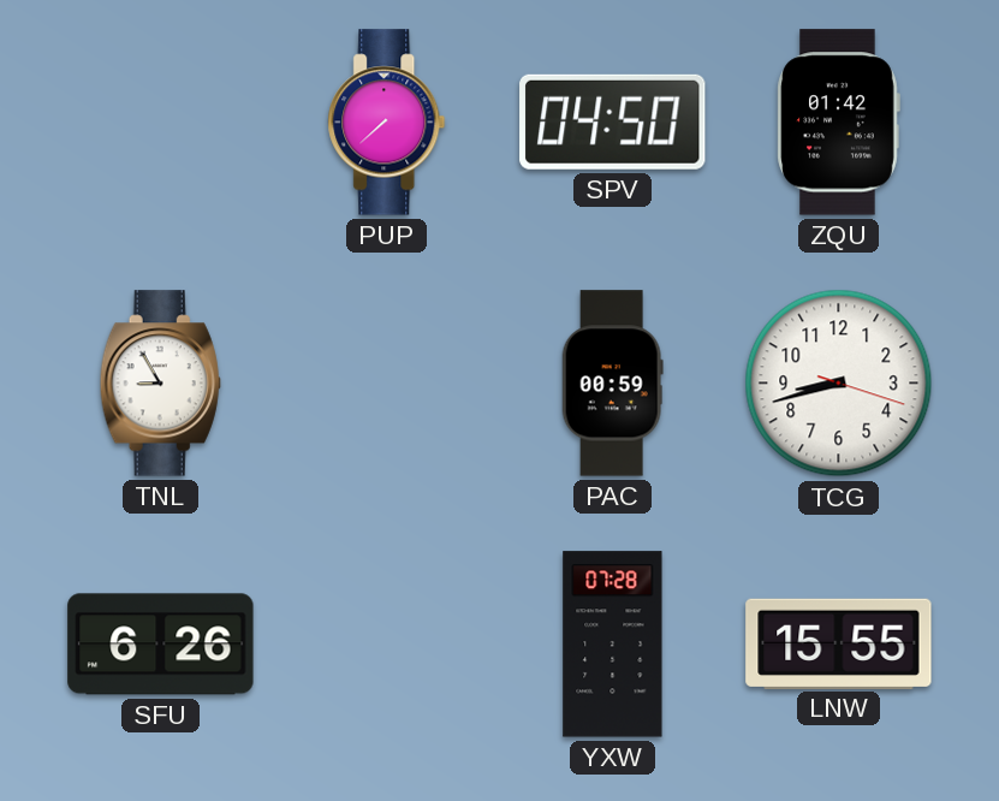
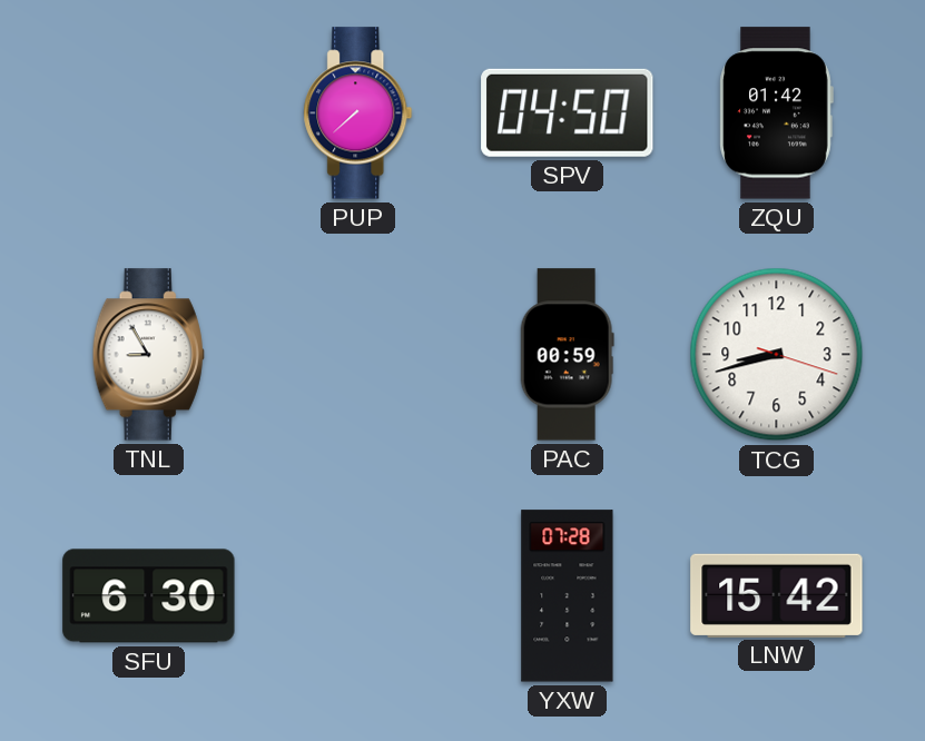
SFU: 6:26 -> 6:30
LNW: 15:55 -> 15:42
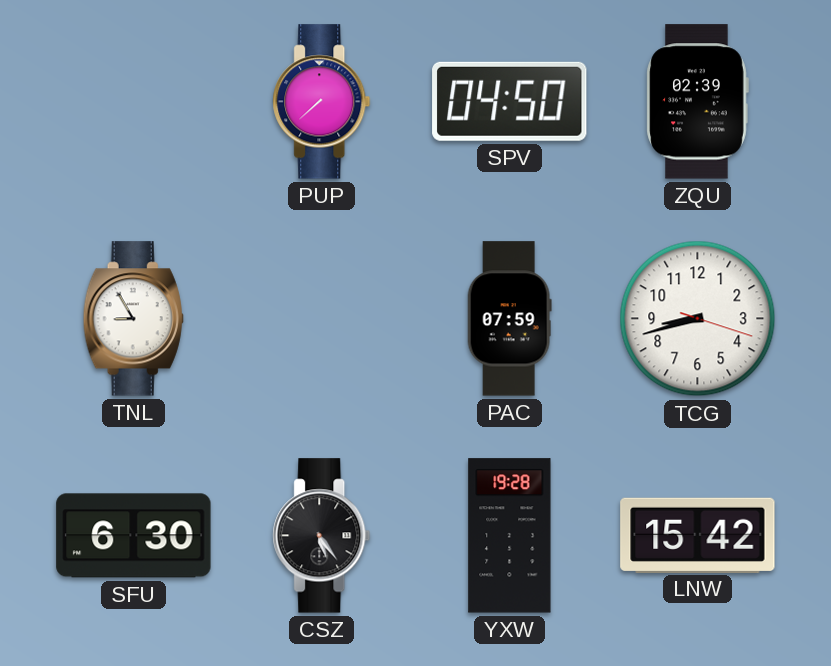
ZQU: 01:42 -> 02:39
PAC: 00:59 -> 07:59
CSZ: none -> 5:24
YXW: 07:28 -> 19:28
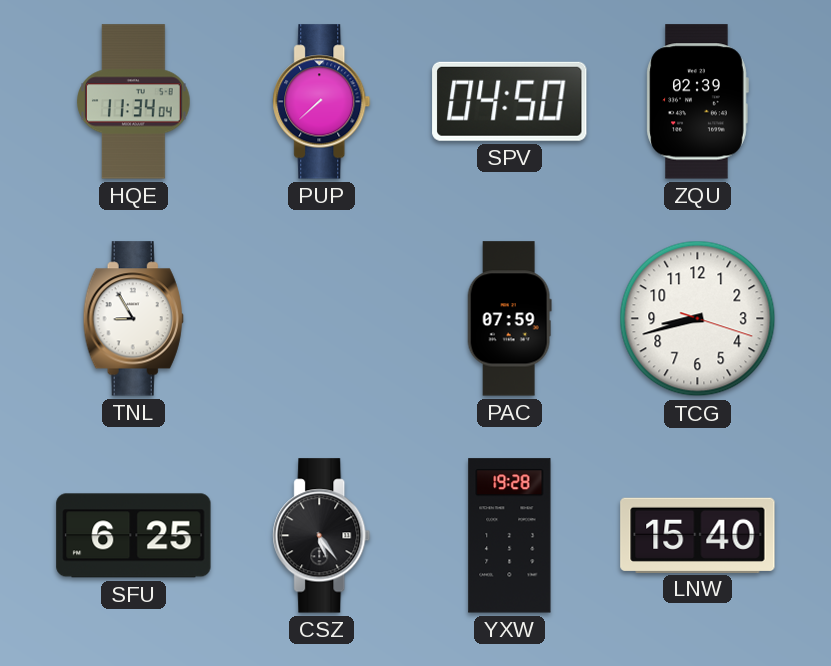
HQE: none -> 11:34
SFU: 6:30 -> 6:25
LNW: 15:42 -> 15:40
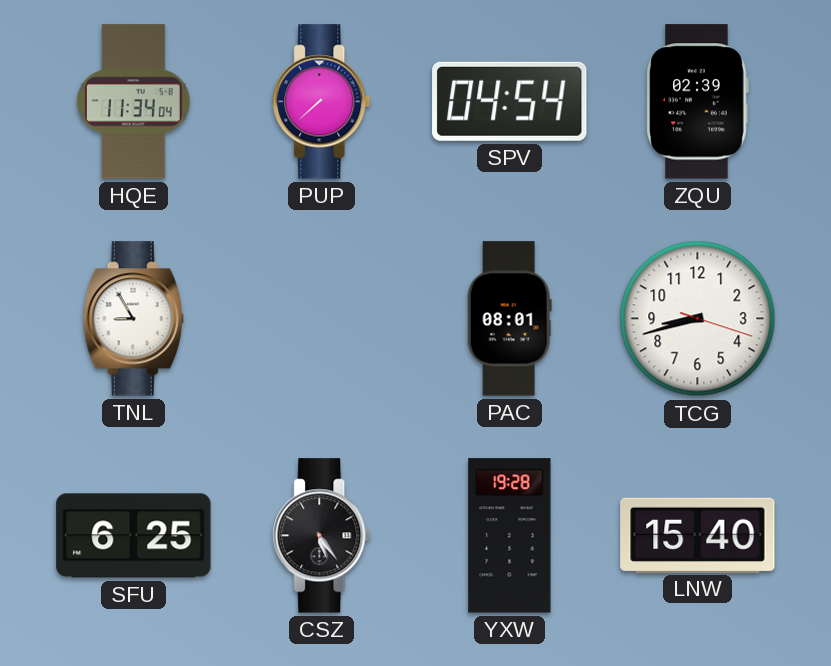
SPV: 04:50 -> 04:54
PAC: 07:59 -> 08:01
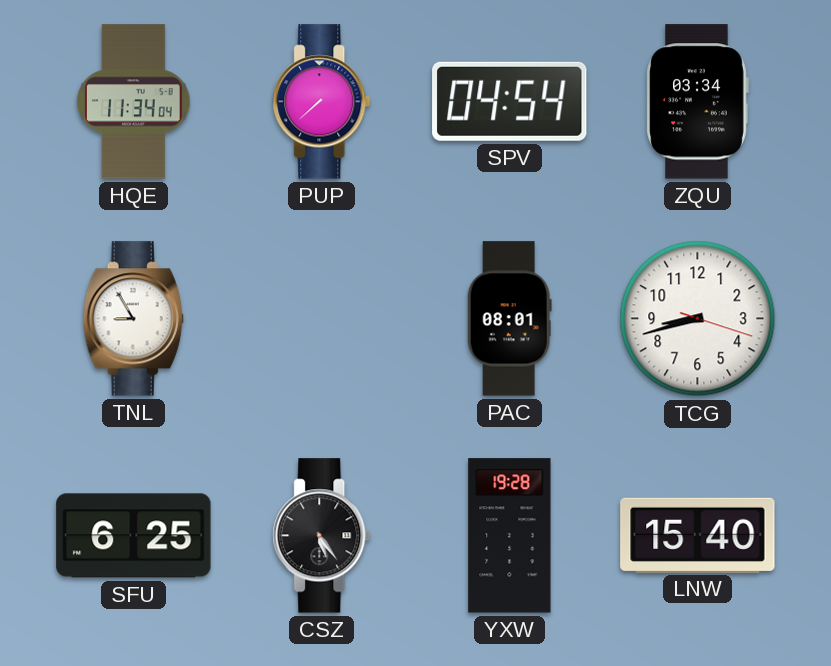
ZQU: 02:39 -> 03:34
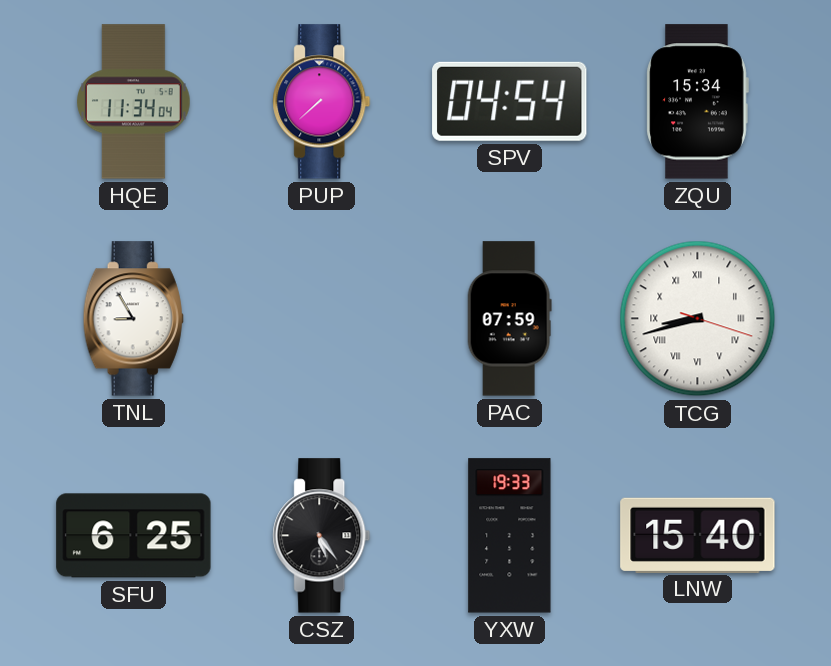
ZQU: 03:34 -> 15:34
PAC: 08:01 -> 07:59
TCG numerals: Arabic -> Roman
YXW: 19:28 -> 19:33
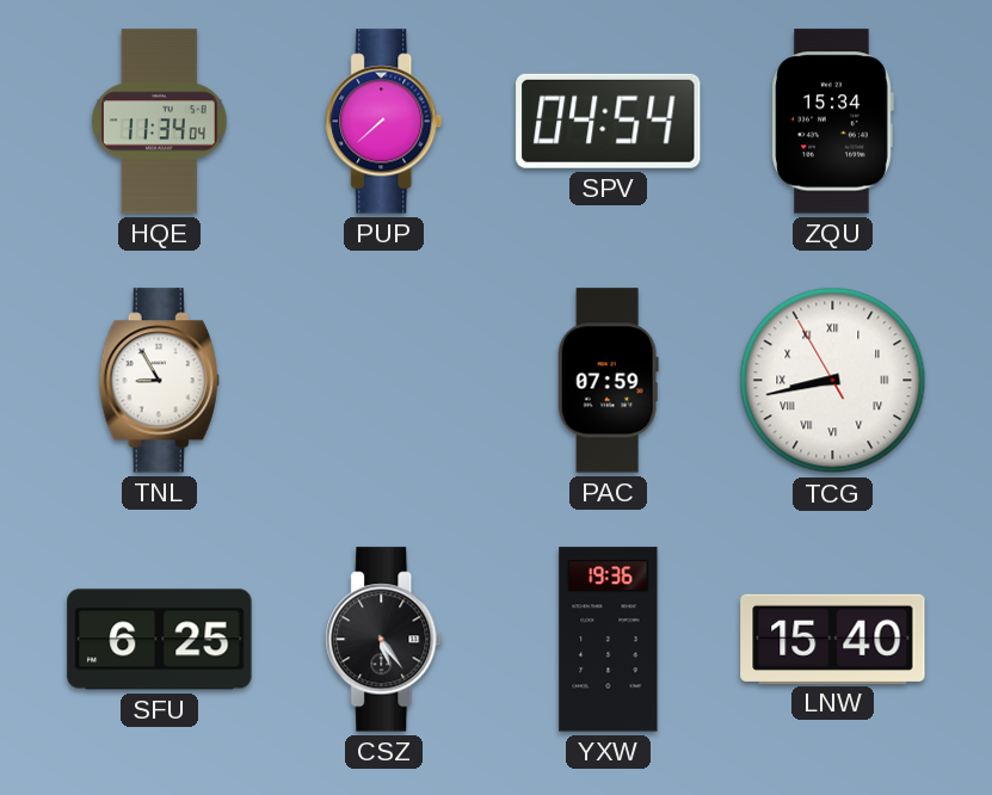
TCG: 8:42:18 -> 8:42:55
YXW: 19:33 -> 19:36
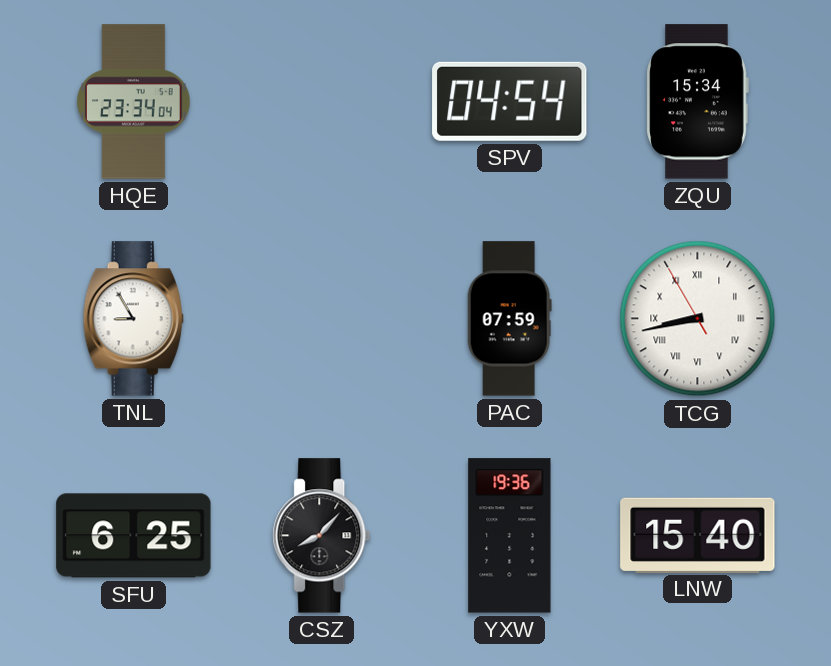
HQE: 11:34 -> 23:34
PUP: 7:38 -> none
CSZ: 5:24 -> 8:07
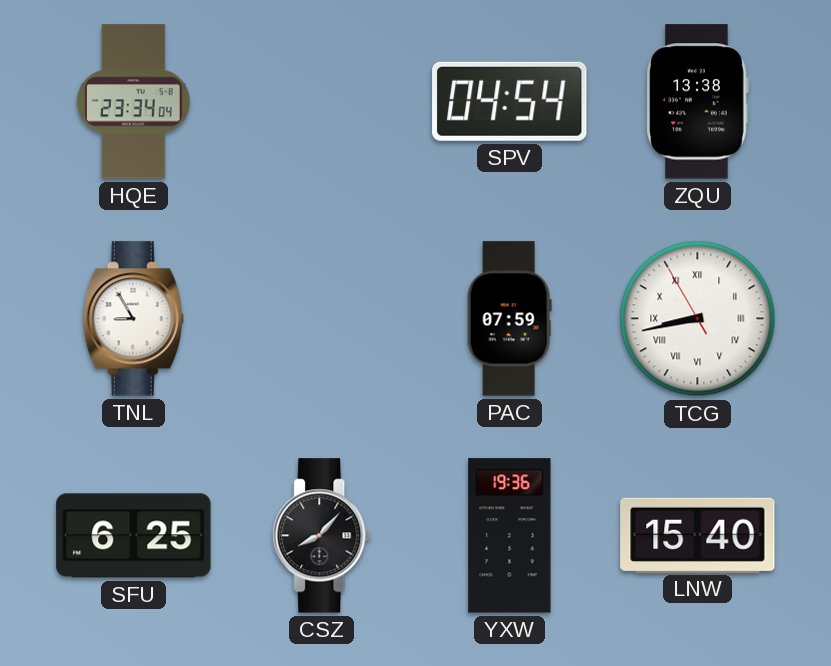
ZQU: 15:34 -> 13:38
